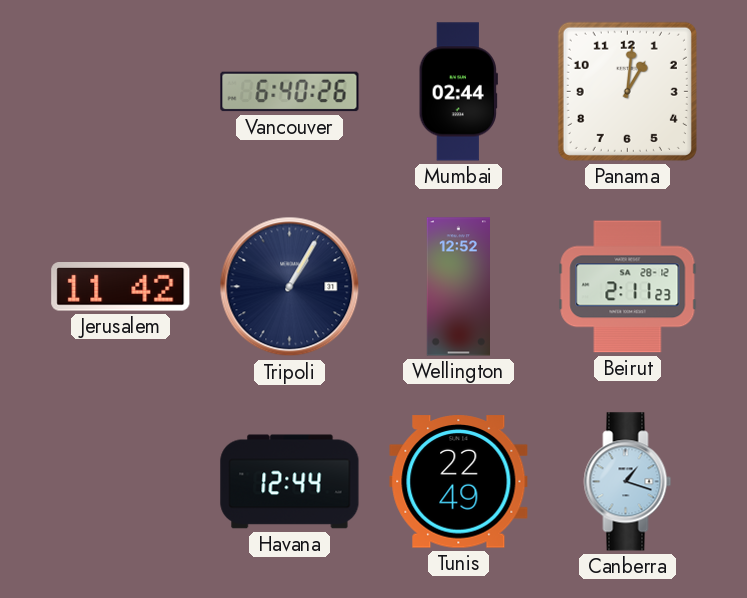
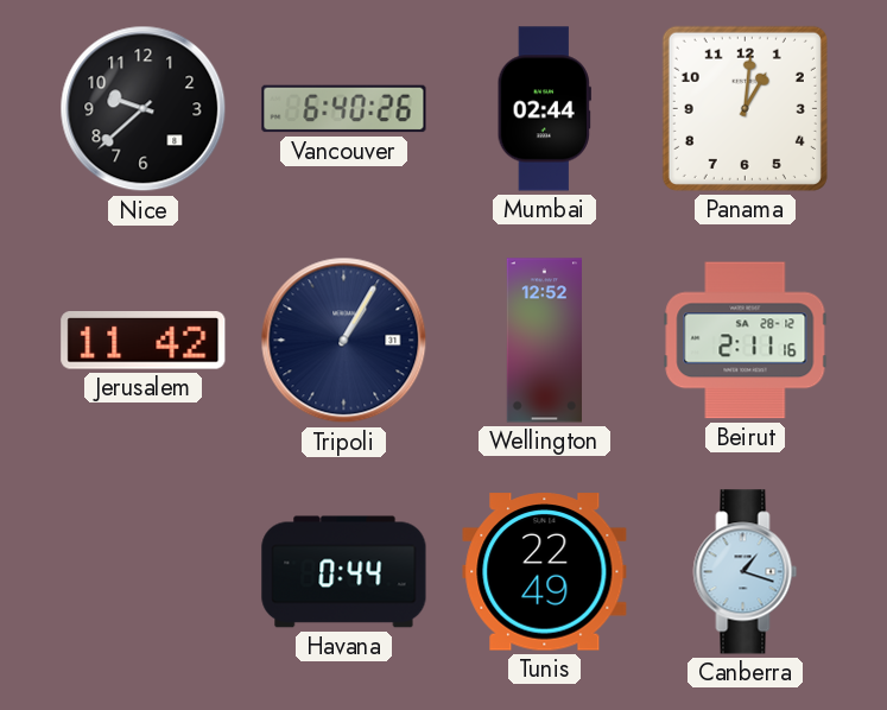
Nice: none -> 9:38
Beirut: 2:11:23 -> 2:11:16
Havana: 12:44 -> 0:44
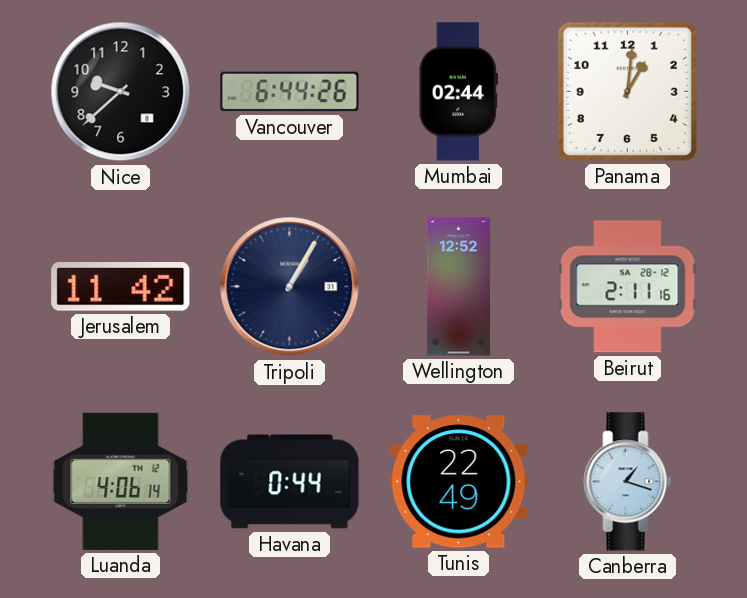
Vancouver: 6:40 -> 6:44
Luanda: none -> 4:06
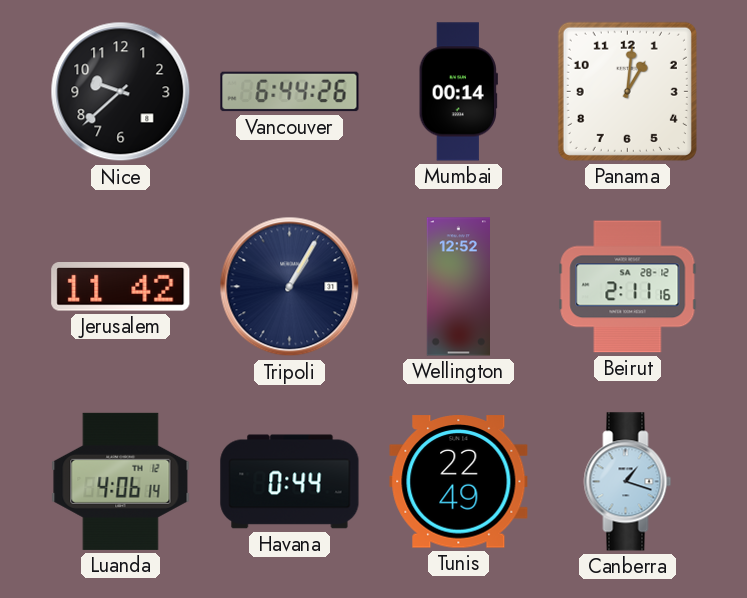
Mumbai: 02:44 -> 00:14
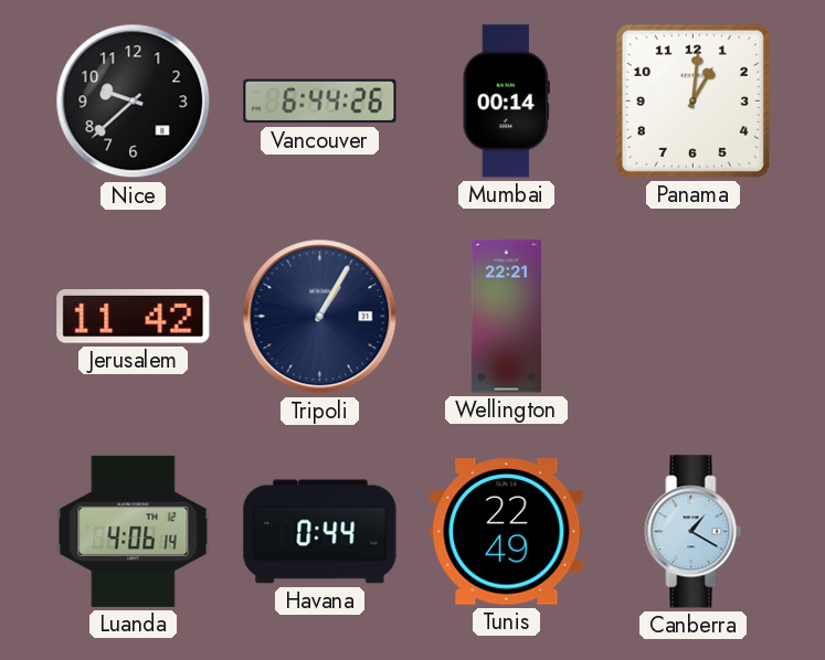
Wellington: 12:52 -> 22:21
Beirut: 2:11 -> none
Canberra: 1:18 -> 1:20
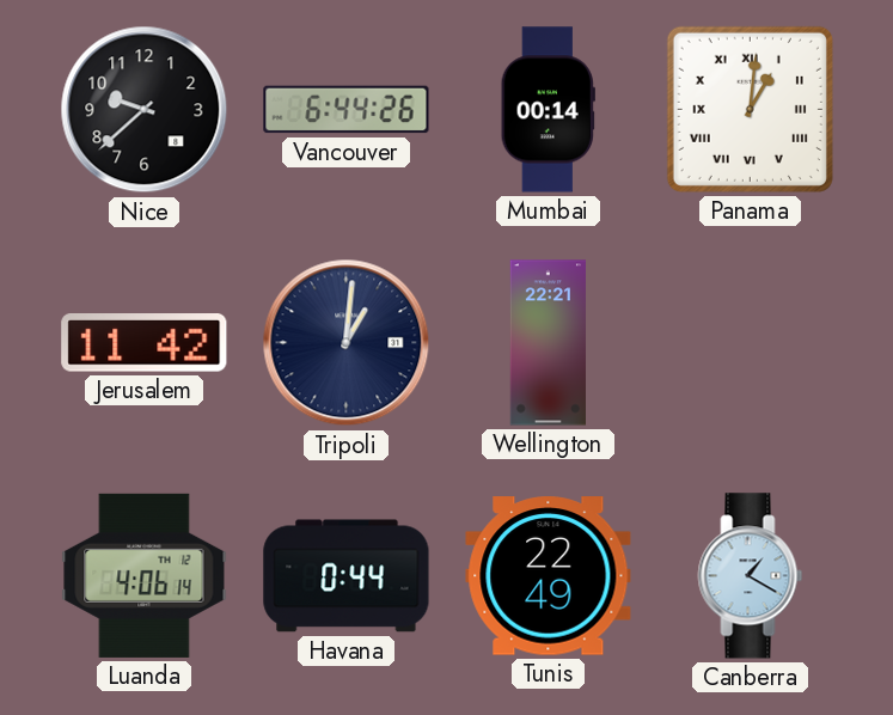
Panama numerals: Arabic -> Roman
Tripoli: 1:05 -> 1:01
